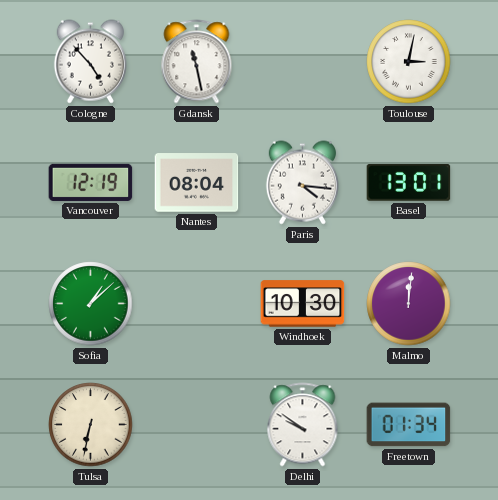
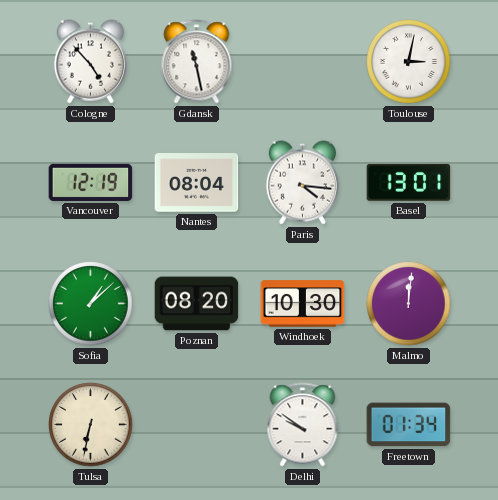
Poznan: none -> 08:20
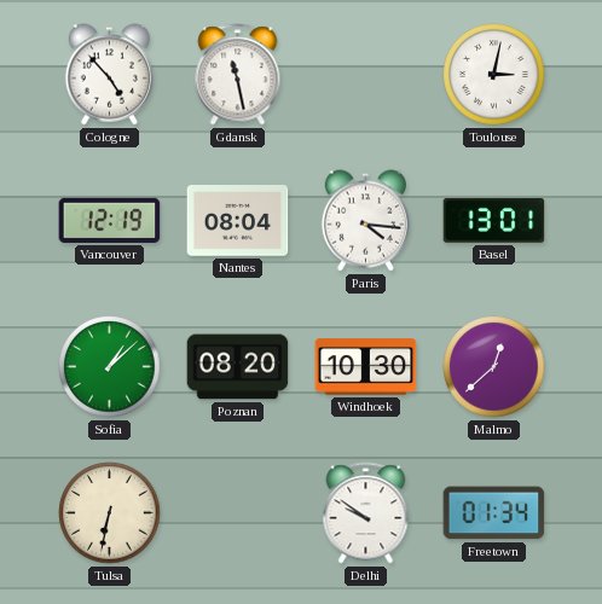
Malmo: 12:01 -> 12:38
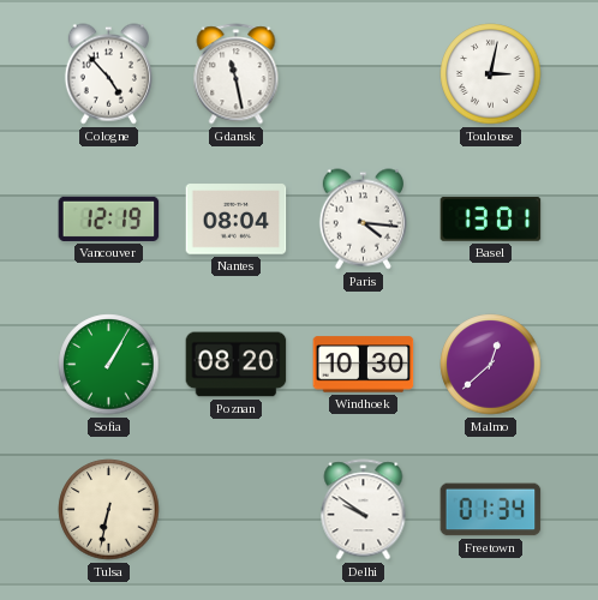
Sofia: 1:08 -> 1:05
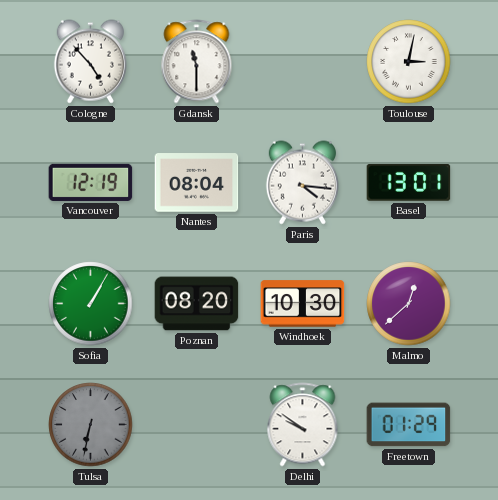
Gdansk: 11:28 -> 11:30
Tulsa dial: cream -> grey
Freetown: 01:34 -> 01:29
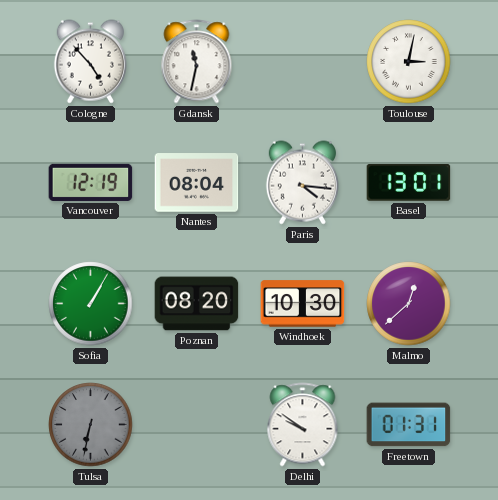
Gdansk: 11:30 -> 11:32
Freetown: 01:29 -> 01:31
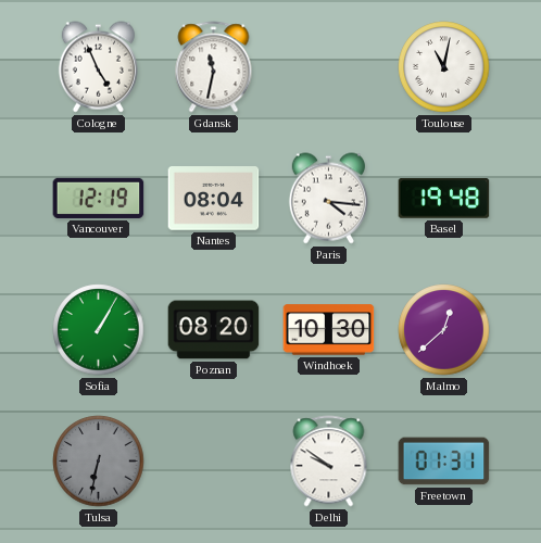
Cologne: 4:53 -> 4:56
Toulouse: 3:02 -> 11:02
Basel: 13:01 -> 19:48
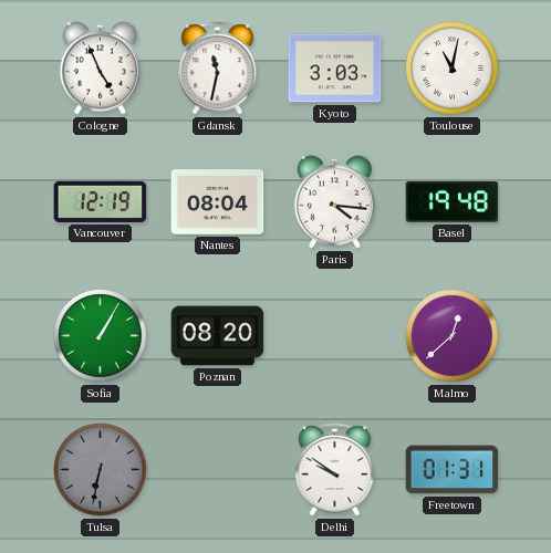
Kyoto: none -> 3:03
Windhoek: 10:30 -> none
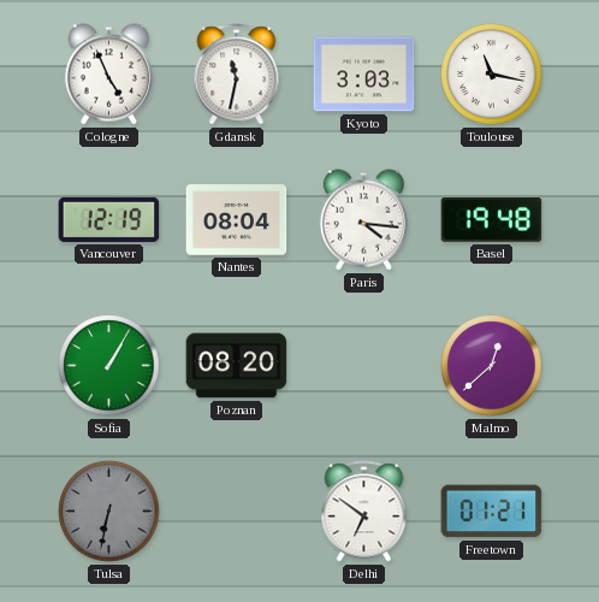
Toulouse: 11:02 -> 11:17
Delhi: 9:51 -> 6:51
Freetown: 01:31 -> 01:21
